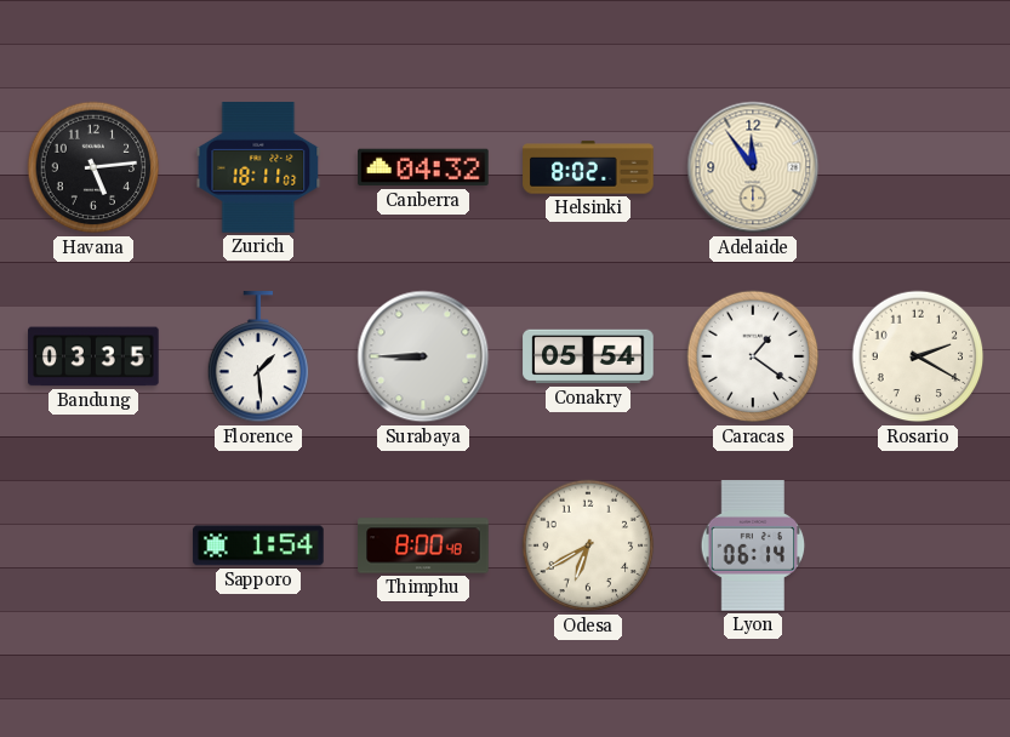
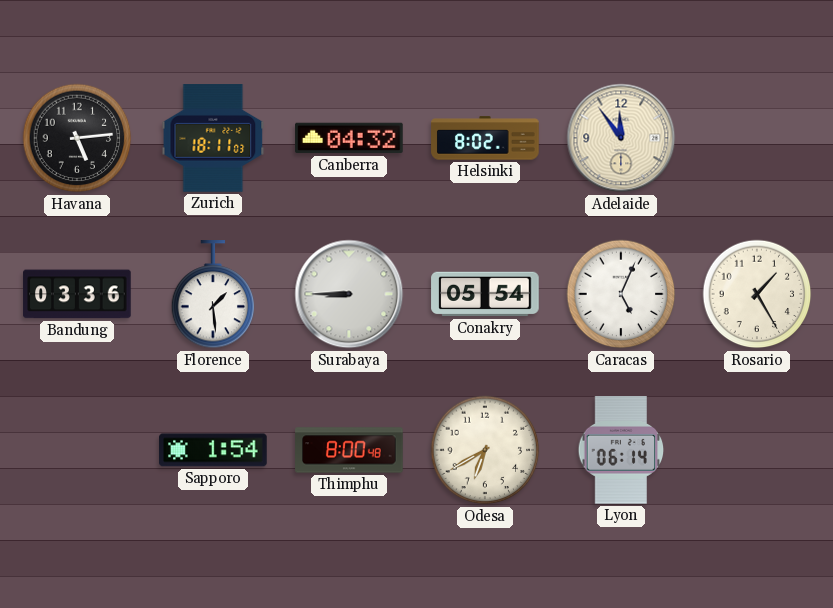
Bandung: 03:35 -> 03:36
Caracas: 1:21 -> 5:04
Rosario: 2:20 -> 1:25
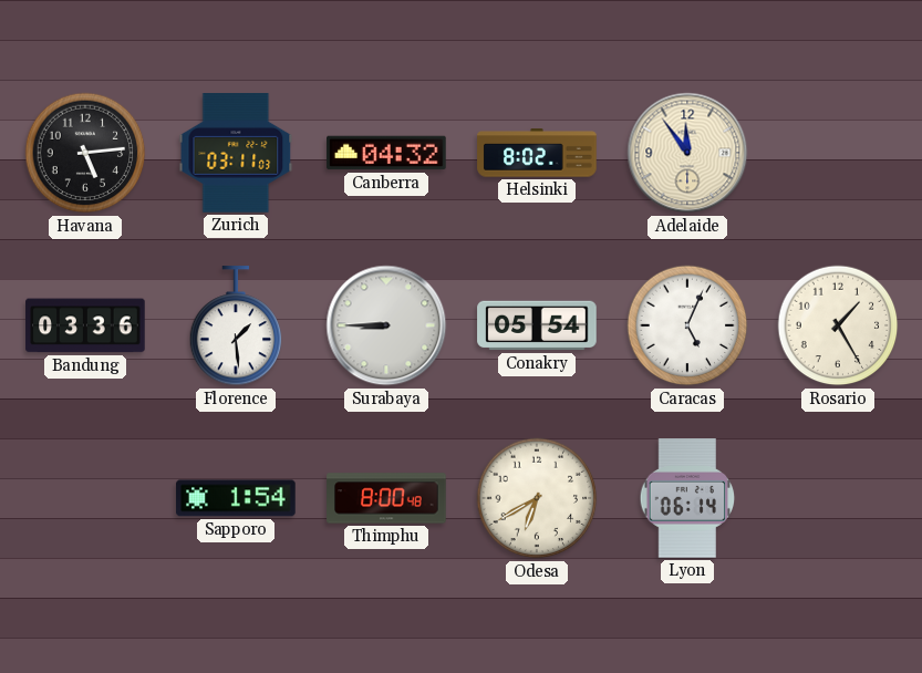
Zurich: 18:11 -> 03:11
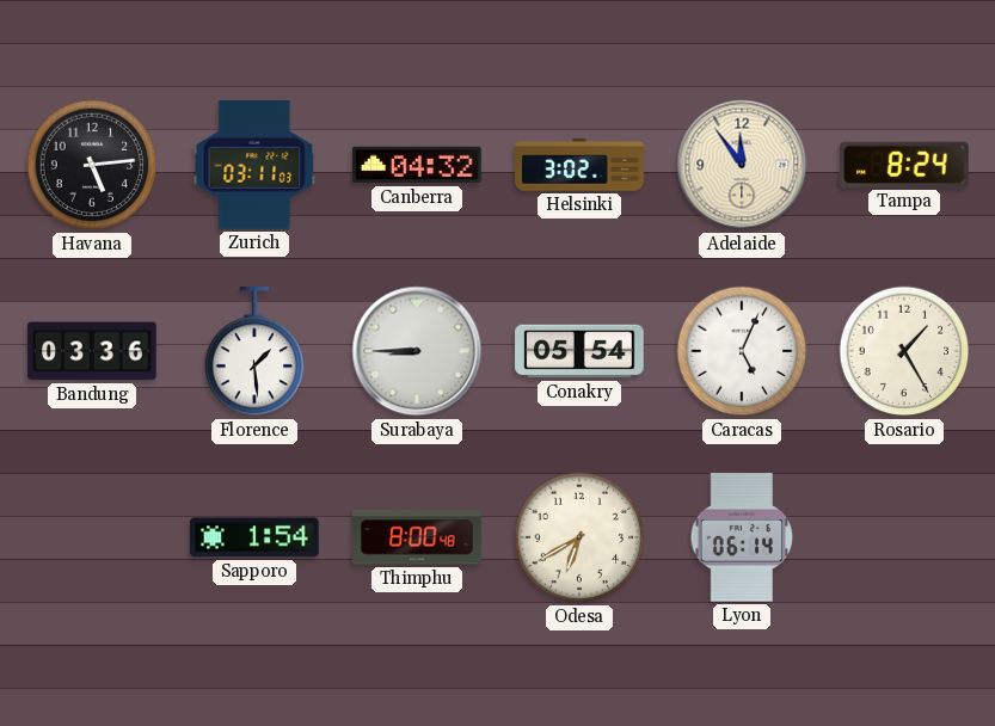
Helsinki: 8:02 -> 3:02
Tampa: none -> 8:24
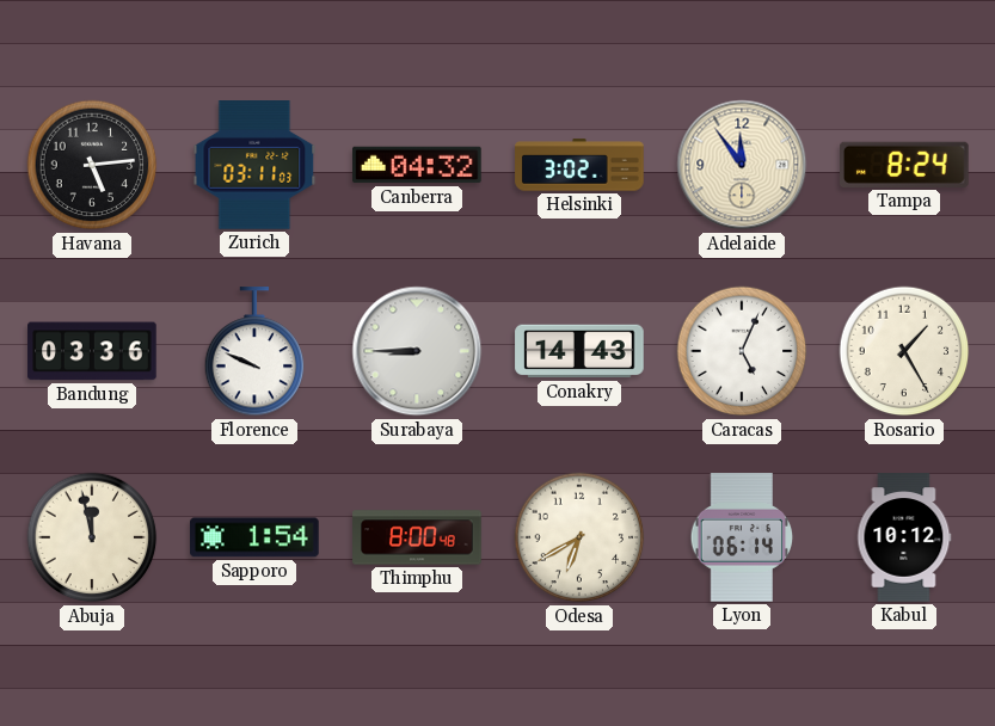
Florence: 1:29 -> 9:49
Conakry: 05:54 -> 14:43
Abuja: none -> 11:58
Kabul: none -> 10:12
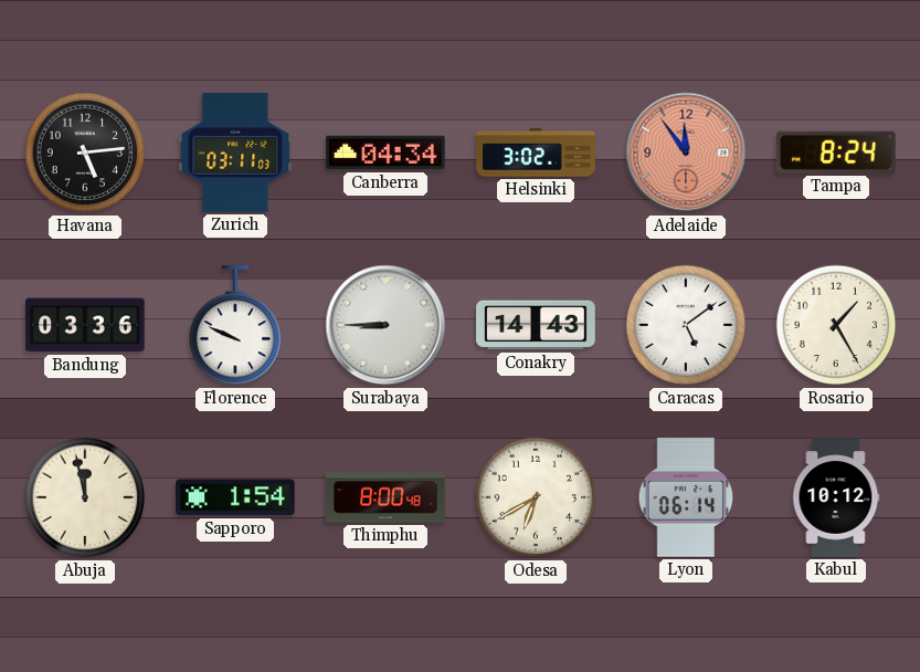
Canberra: 04:32 -> 04:34
Adelaide dial: cream -> salmon
Caracas: 5:04 -> 5:09
